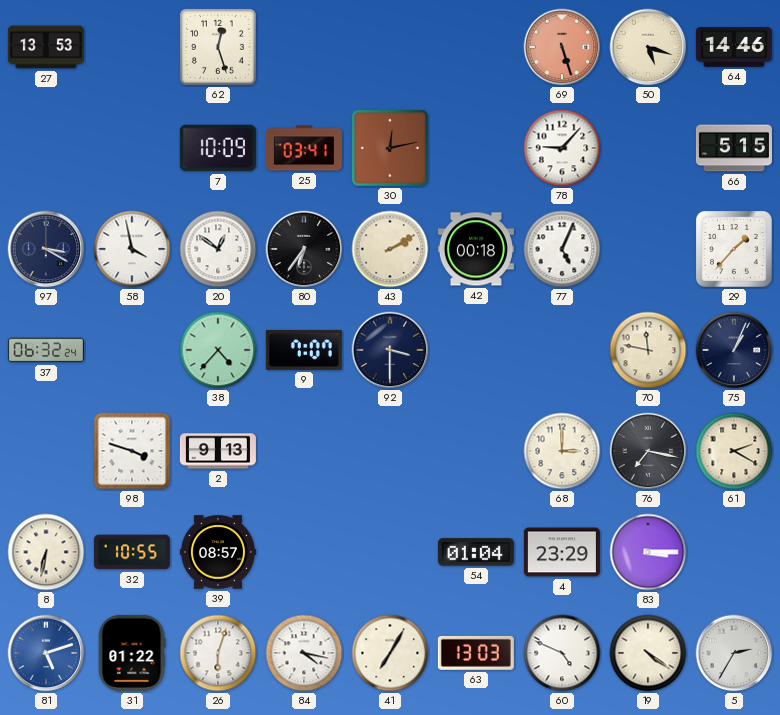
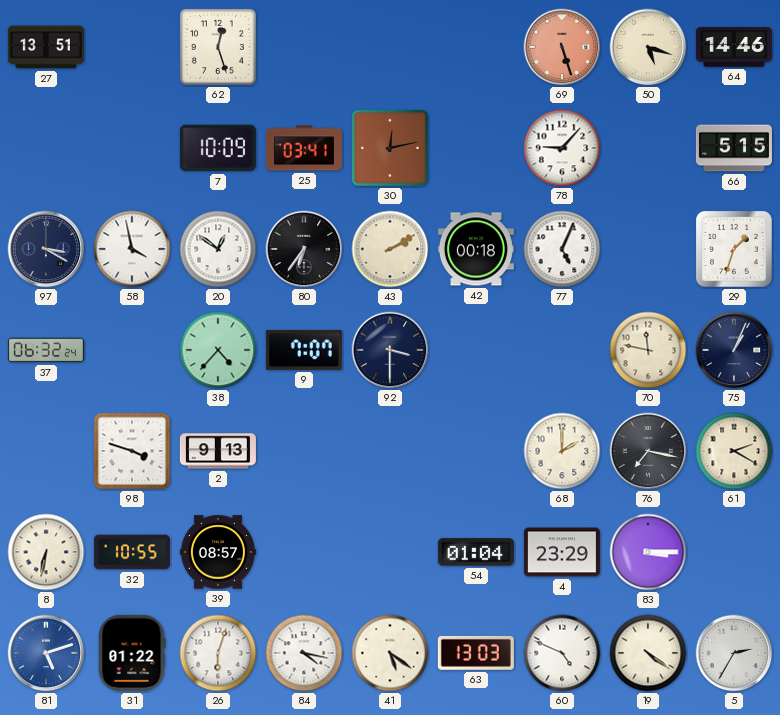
27: 13:53 -> 13:51
29: 1:37 -> 1:33
68: 3:00 -> 2:00
41: 7:05 -> 5:21
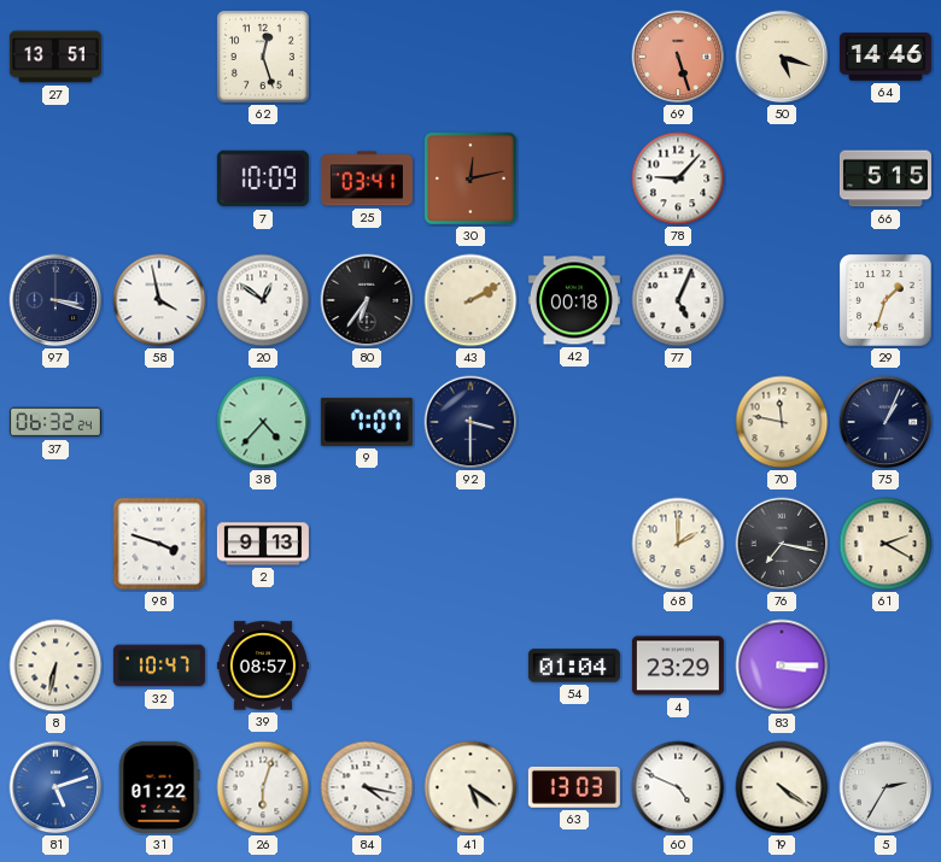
97: 3:20 -> 3:18
32: 10:55 -> 10:47
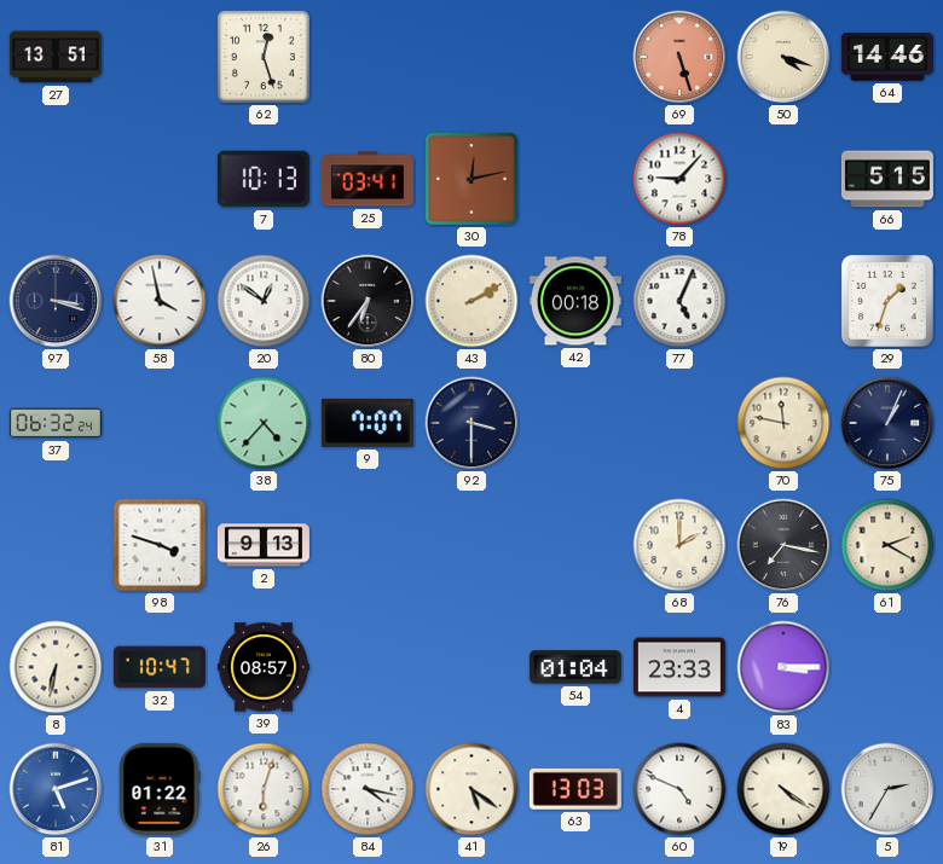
50: 5:18 -> 4:18
7: 10:09 -> 10:13
4: 23:29 -> 23:33
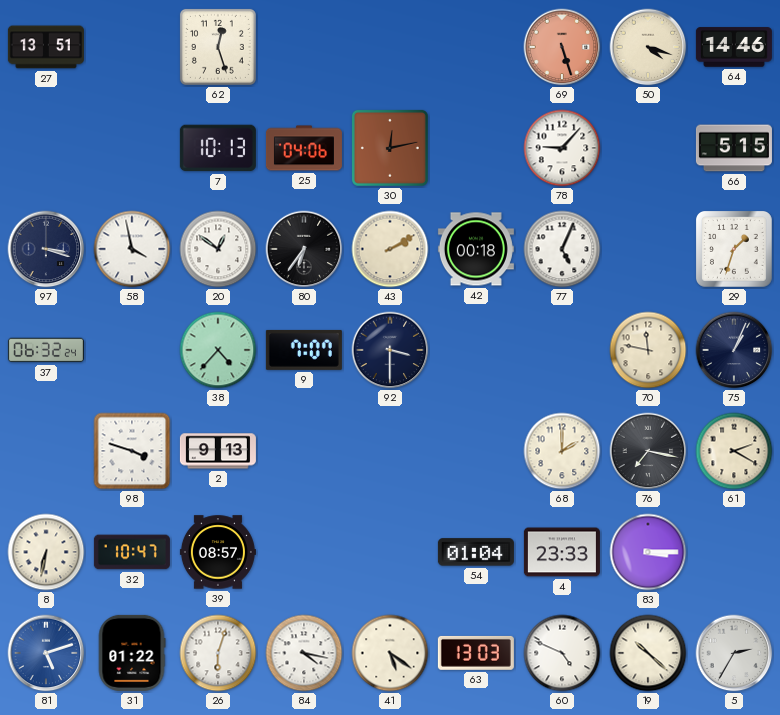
25: 03:41 -> 04:06
19: 4:21 -> 10:22
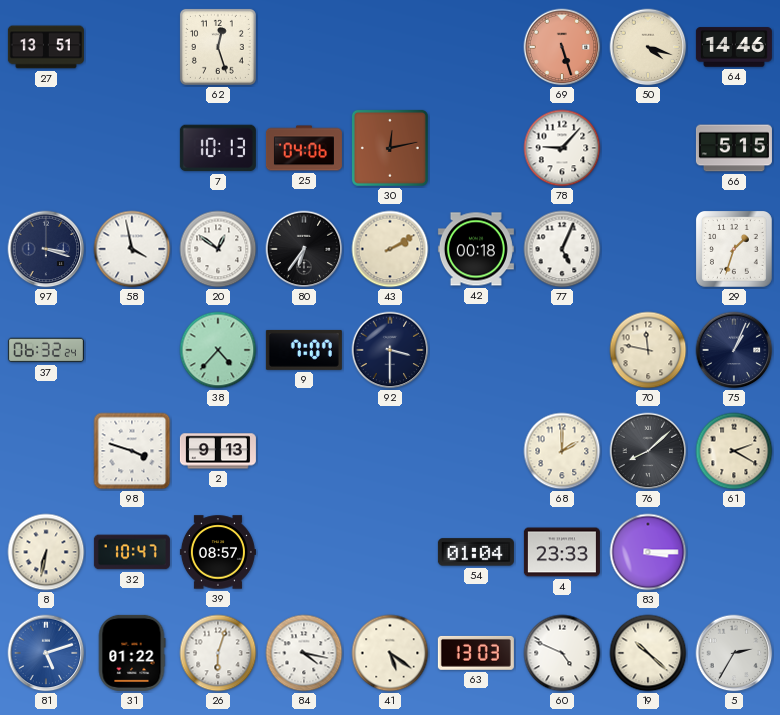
76: 7:17 -> 8:08
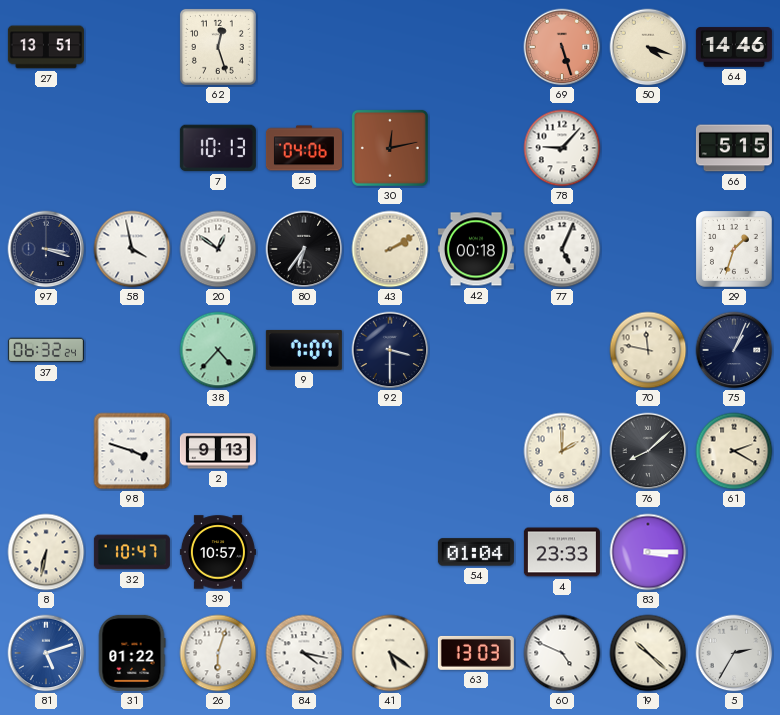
39: 08:57 -> 10:57
